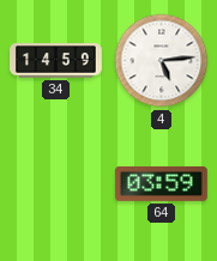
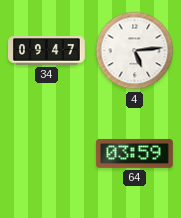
34: 14:59 -> 09:47
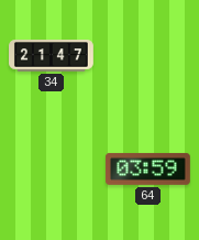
34: 09:47 -> 21:47
4: 5:14 -> none
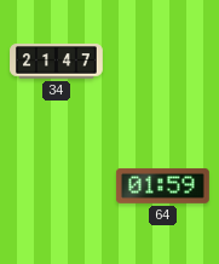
64: 03:59 -> 01:59
